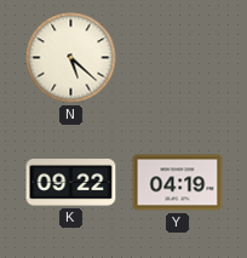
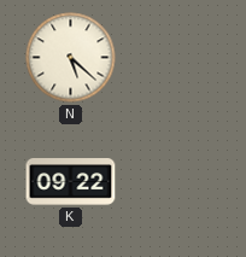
Y: 04:19 -> none
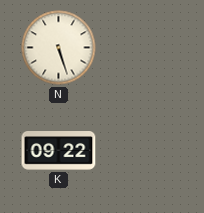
N: 5:22 -> 5:27
